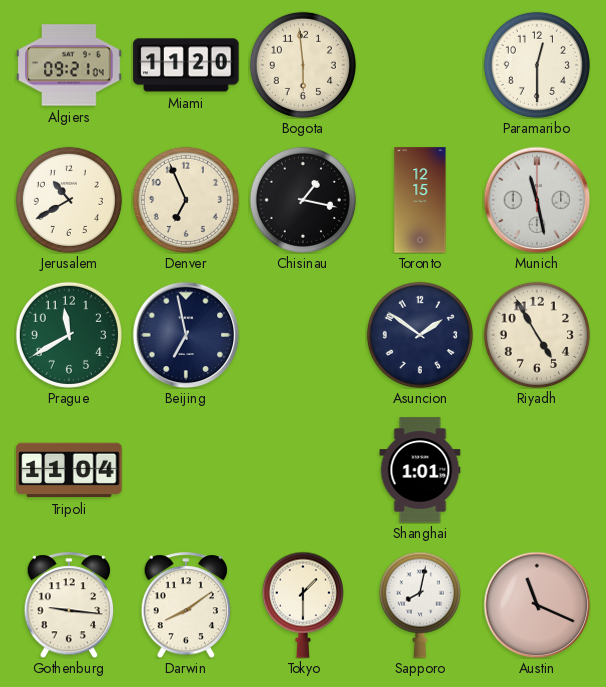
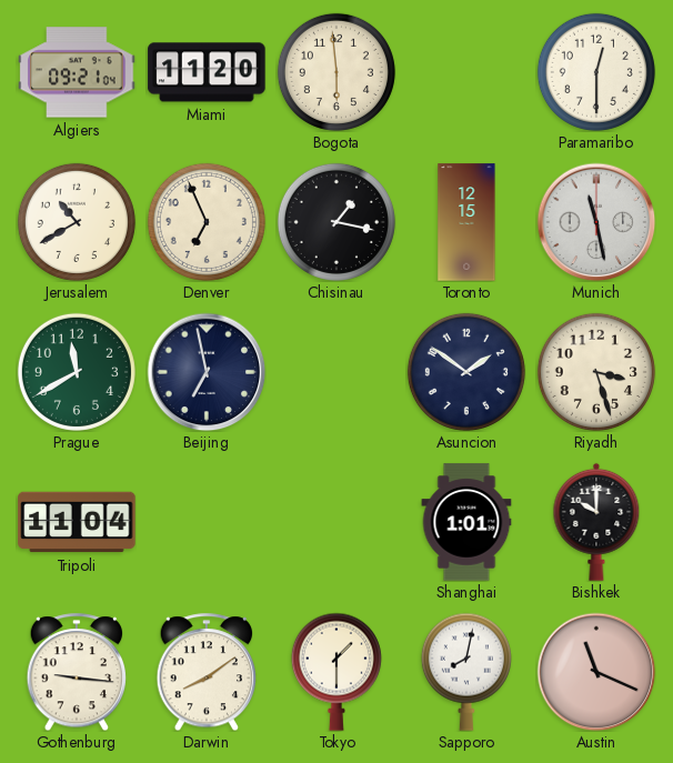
Riyadh: 4:55 -> 3:27
Bishkek: none -> 10:00
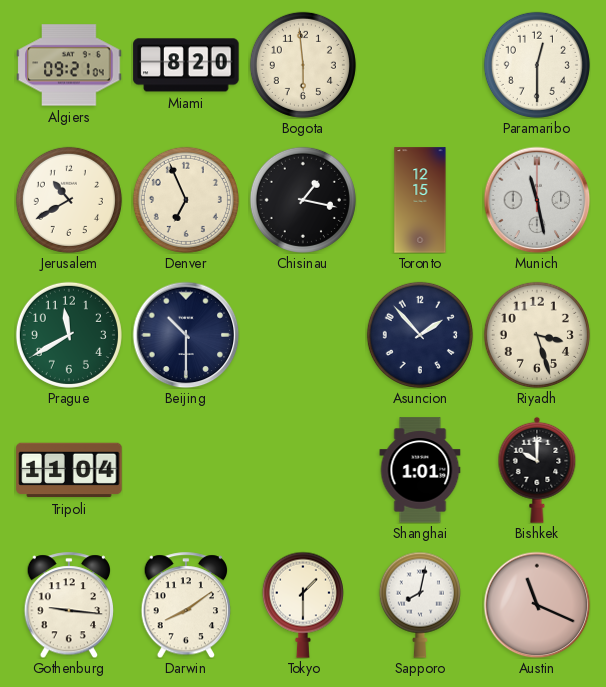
Miami: 11:20 -> 8:20
Beijing: 6:58 -> 10:30
Asuncion: 1:51 -> 1:53
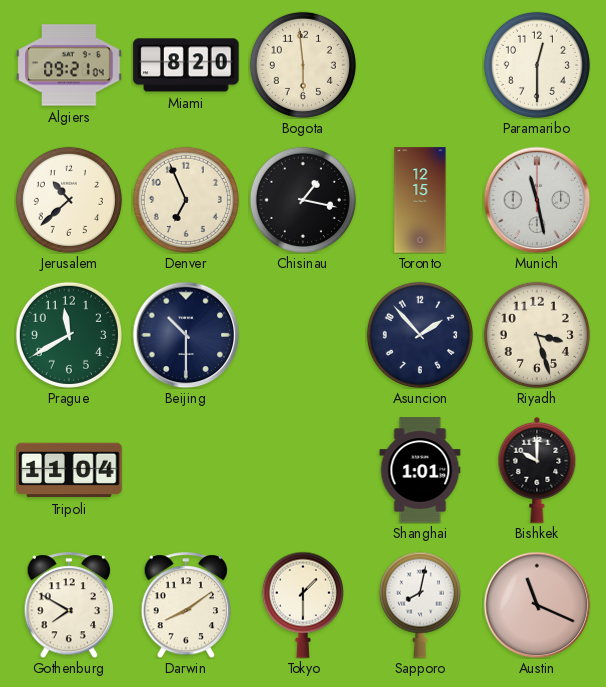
Jerusalem: 10:40 -> 10:38
Gothenburg: 9:16 -> 7:50
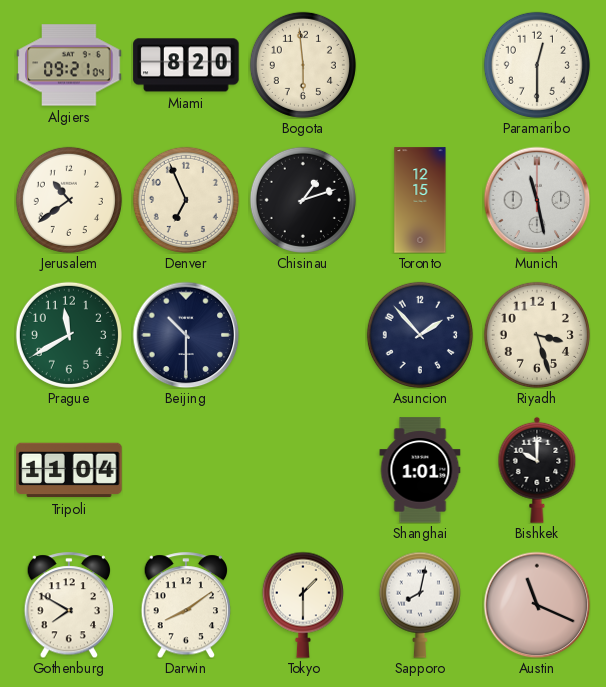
Jerusalem: 10:38 -> 10:39
Chisinau: 1:17 -> 1:12
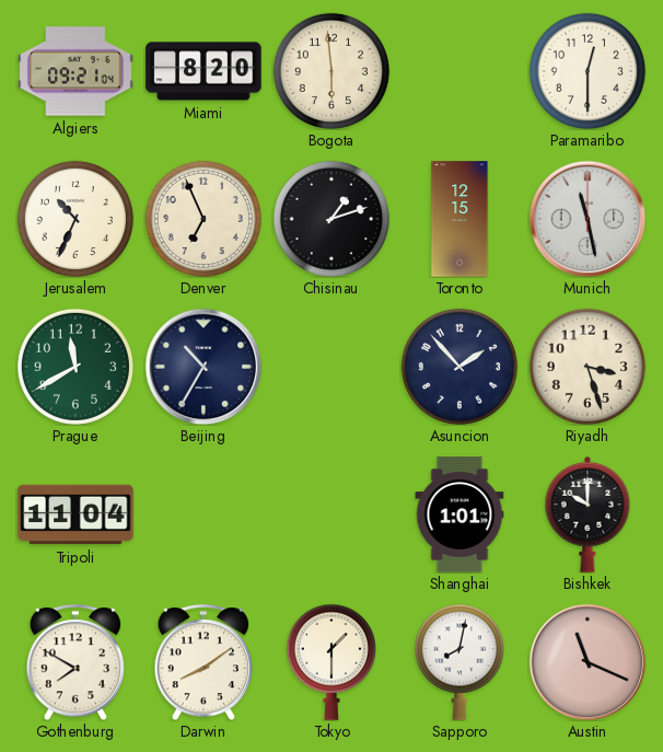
Jerusalem: 10:39 -> 10:34
Beijing: 10:30 -> 10:35
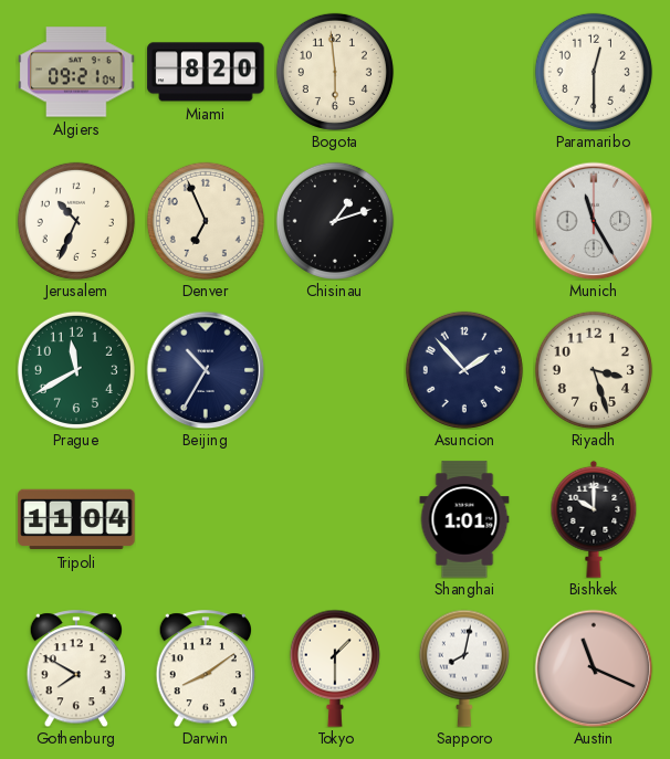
Toronto: 12:15 -> none
Munich: 11:28 -> 11:25
